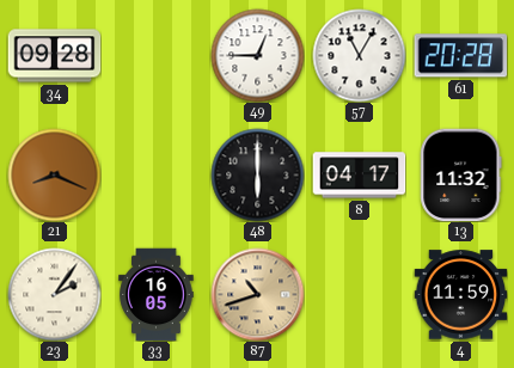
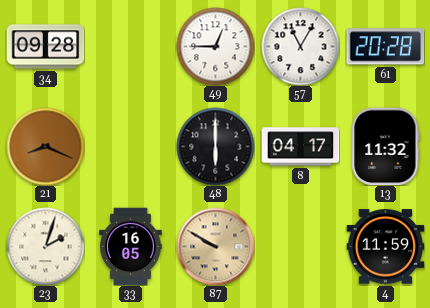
23: 2:06 -> 2:03
87: 10:42 -> 9:50
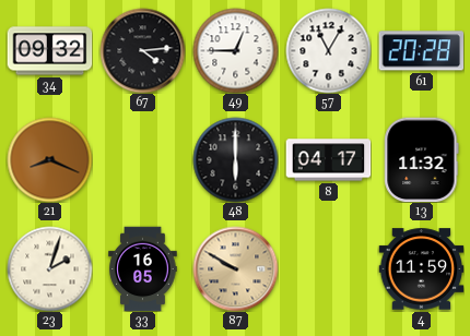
34: 09:28 -> 09:32
67: none -> 4:14
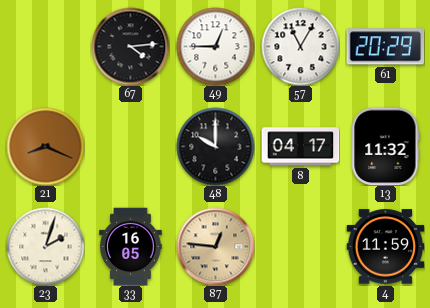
34: 09:32 -> none
61: 20:28 -> 20:29
48: 6:00 -> 10:00
87: 9:50 -> 12:46
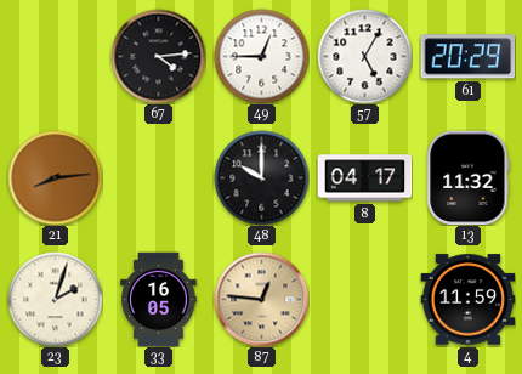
57: 11:05 -> 5:05
21: 8:19 -> 8:14
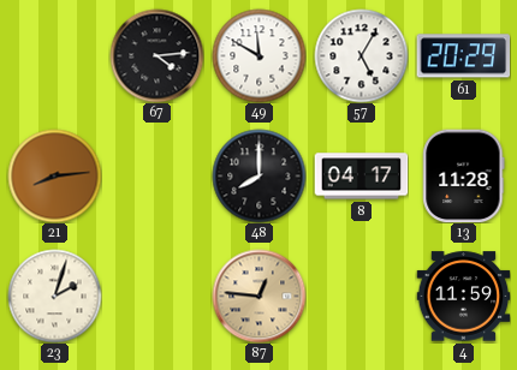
49: 12:45 -> 11:50
48: 10:00 -> 8:00
13: 11:32 -> 11:28
33: 16:05 -> none
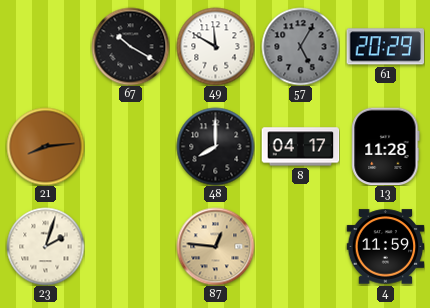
67: 4:14 -> 10:20
57 dial: white -> grey
